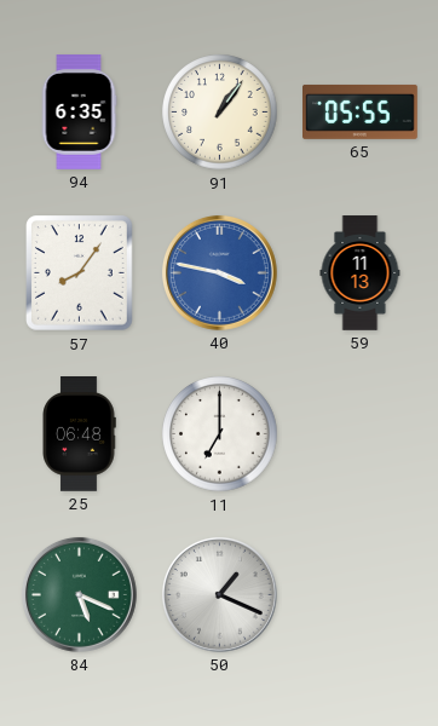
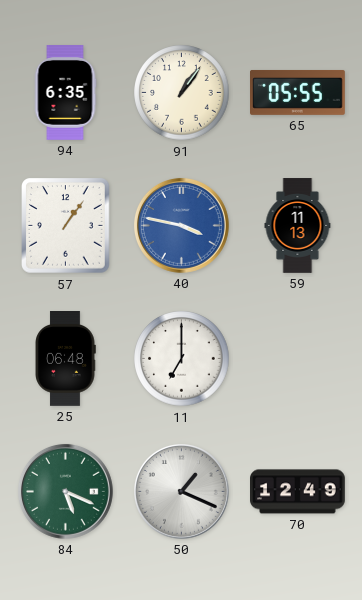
57: 8:06 -> 1:06
70: none -> 12:49
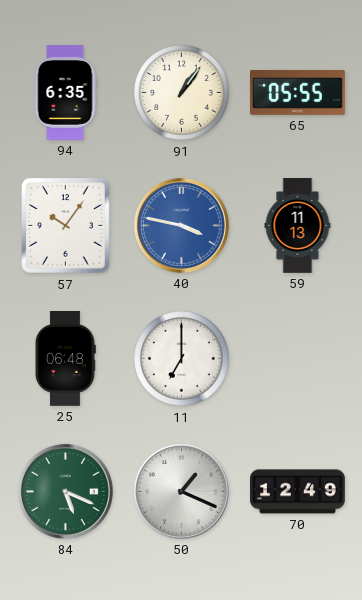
57: 1:06 -> 10:06
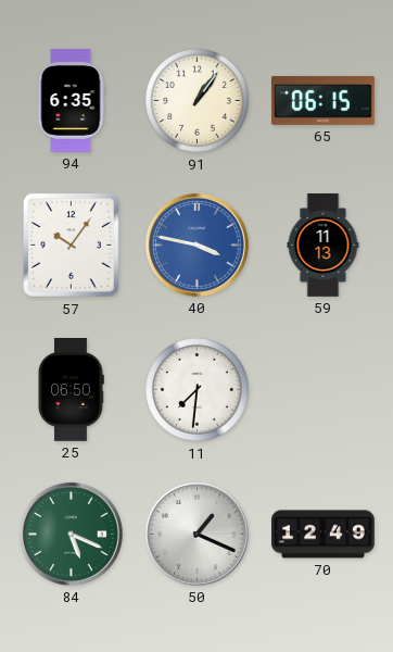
65: 05:55 -> 06:15
25: 06:48 -> 06:50
11: 7:00 -> 7:31
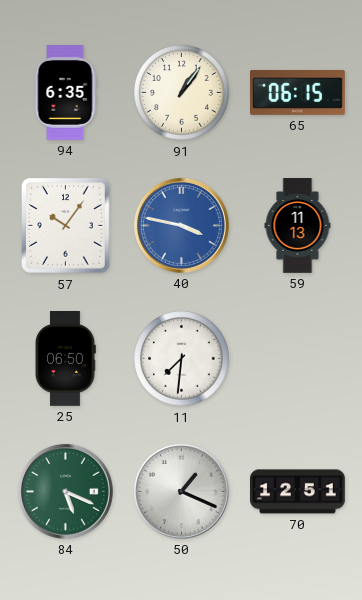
70: 12:49 -> 12:51
